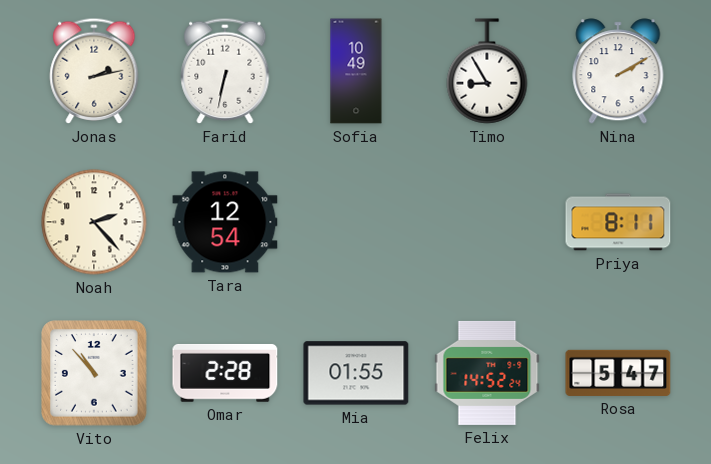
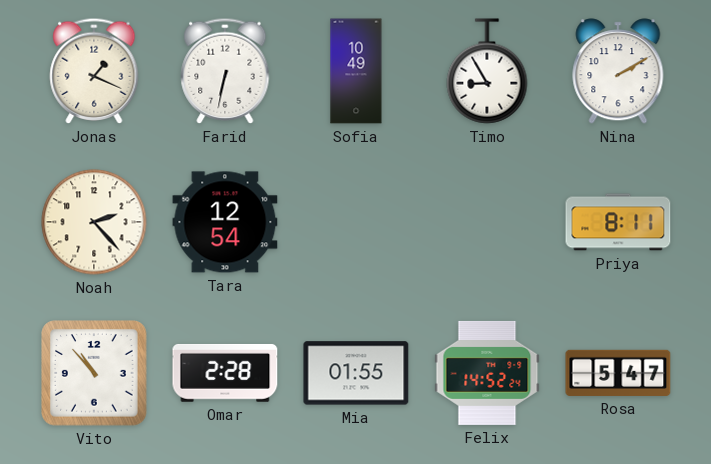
Jonas: 2:13 -> 1:19
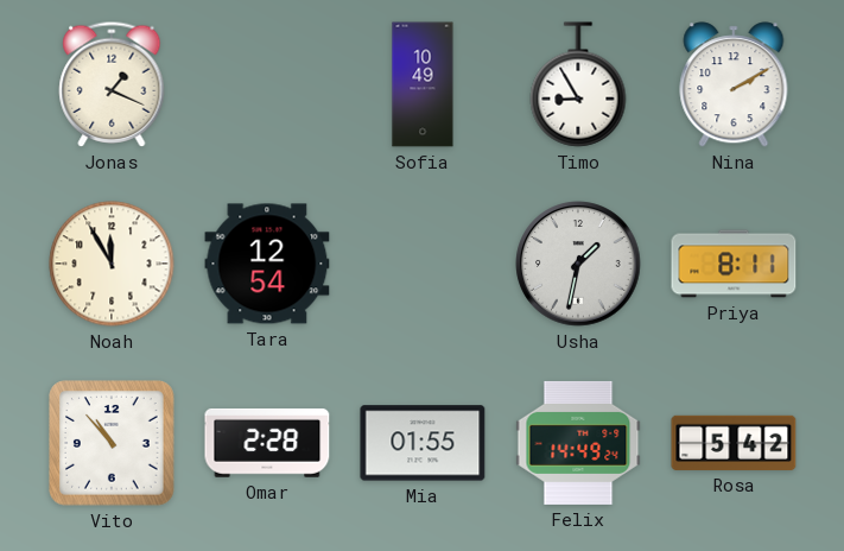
Farid: 6:32 -> none
Noah: 2:23 -> 11:55
Usha: none -> 1:32
Felix: 14:52 -> 14:49
Rosa: 5:47 -> 5:42
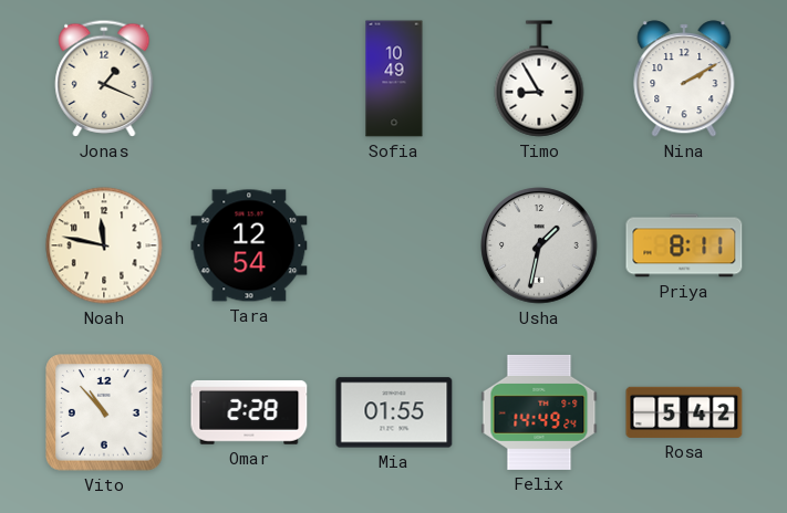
Noah: 11:55 -> 11:47
